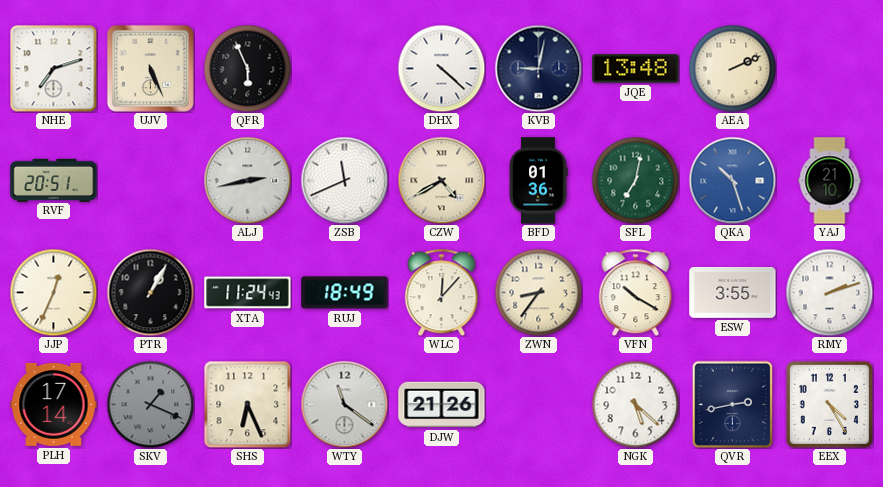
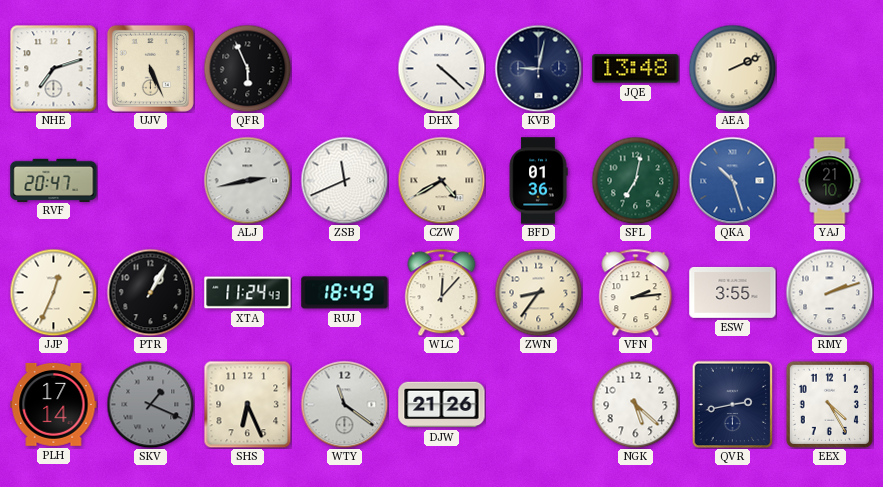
RVF: 20:51 -> 20:47
VFN: 10:20 -> 2:14
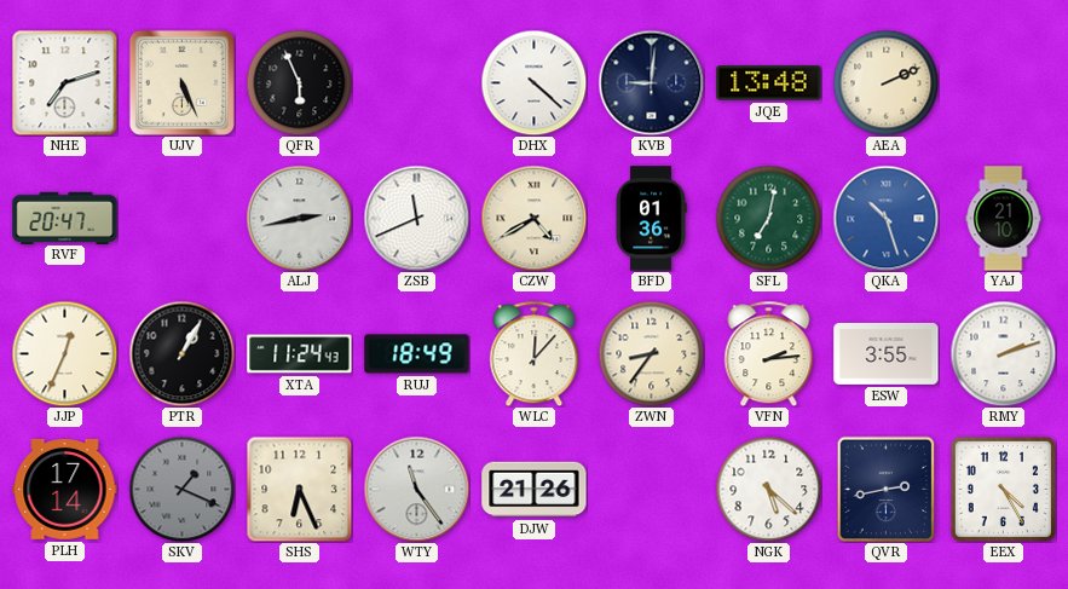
KVB: 9:02 -> 9:01
WTY: 11:21 -> 11:24
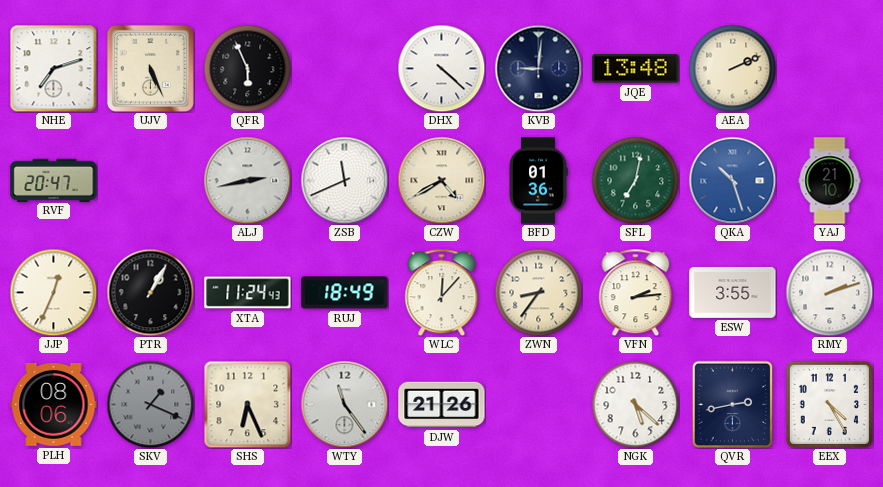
PLH: 17:14 -> 08:06
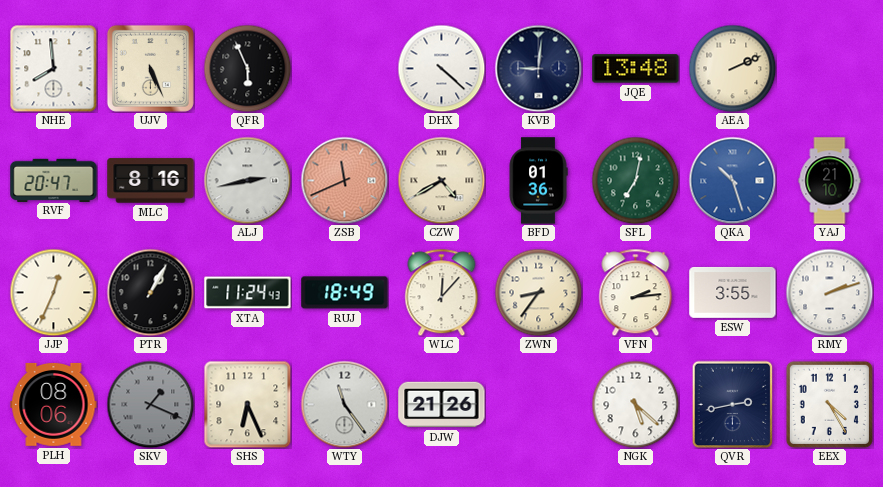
NHE: 7:12 -> 7:59
MLC: none -> 8:16
ZSB dial: white -> salmon
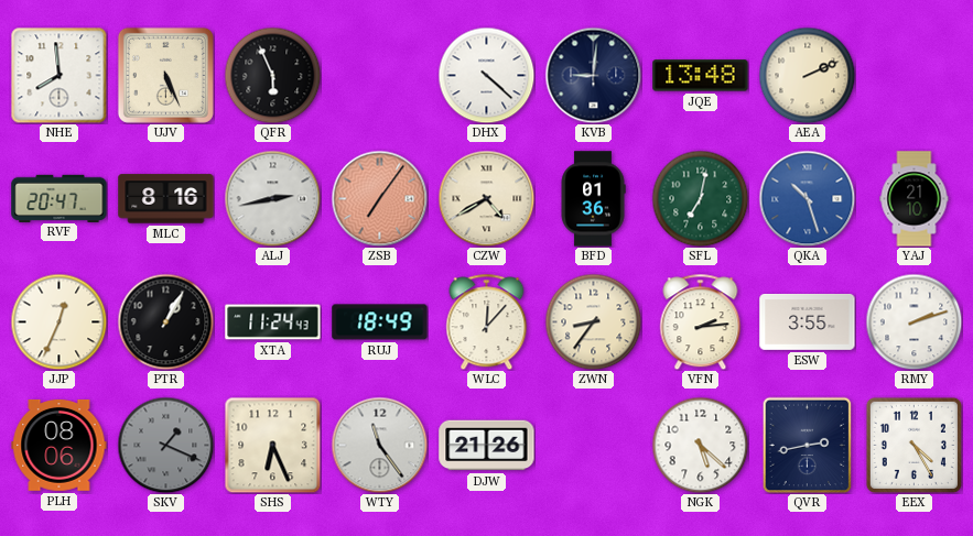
ZSB: 11:41 -> 7:06
